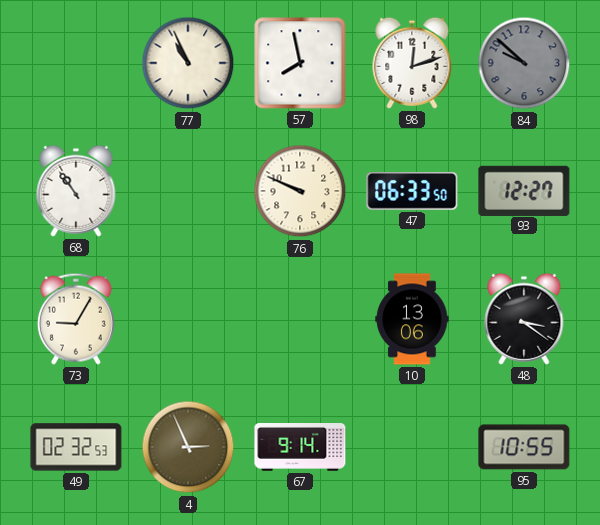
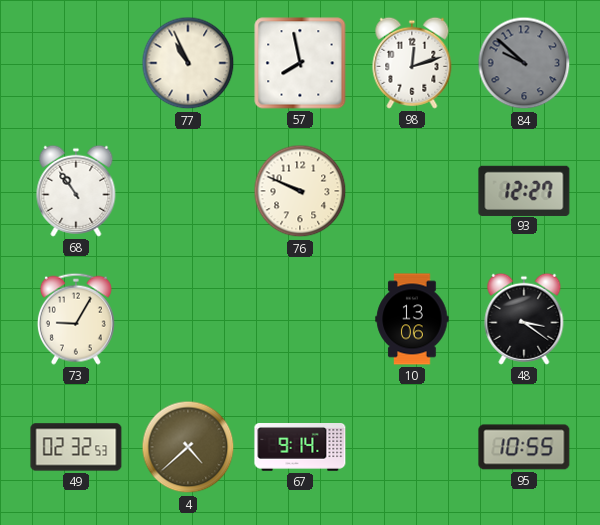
47: 06:33 -> none
4: 2:56 -> 4:38
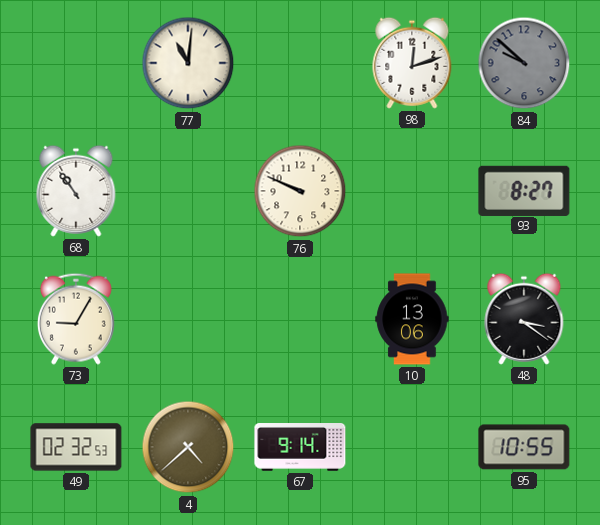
77: 10:56 -> 11:01
57: 7:58 -> none
93: 12:27 -> 8:27
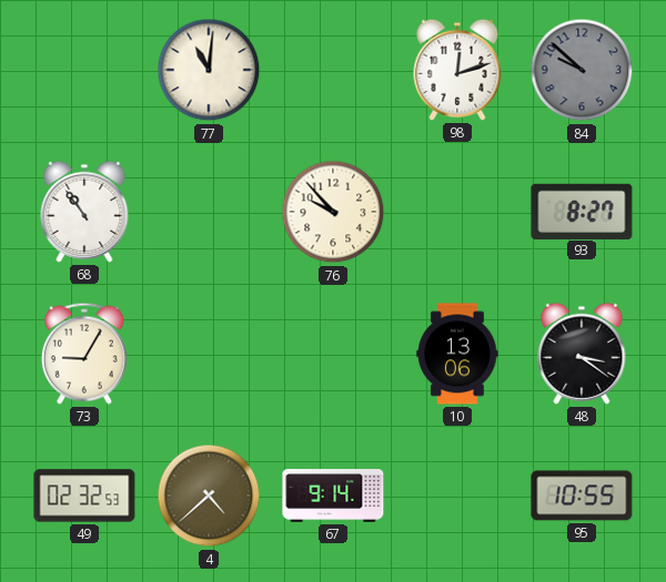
76: 9:49 -> 9:53
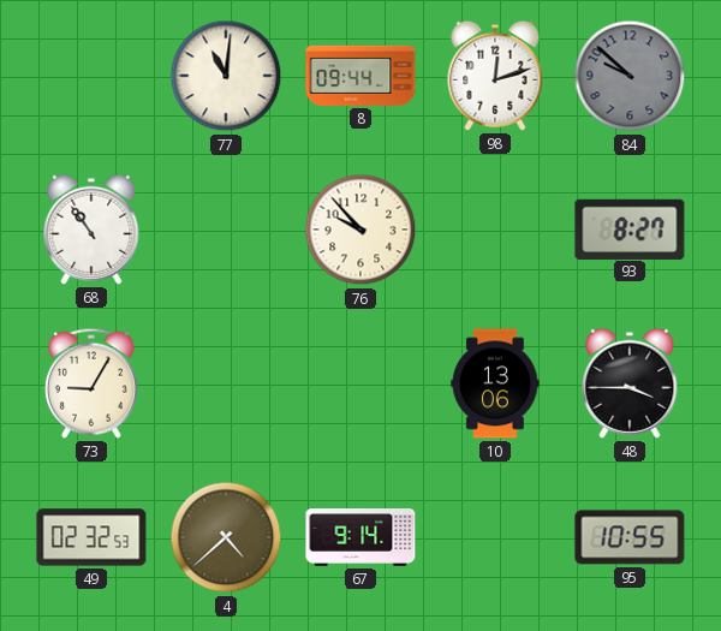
8: none -> 09:44
48: 3:21 -> 3:45
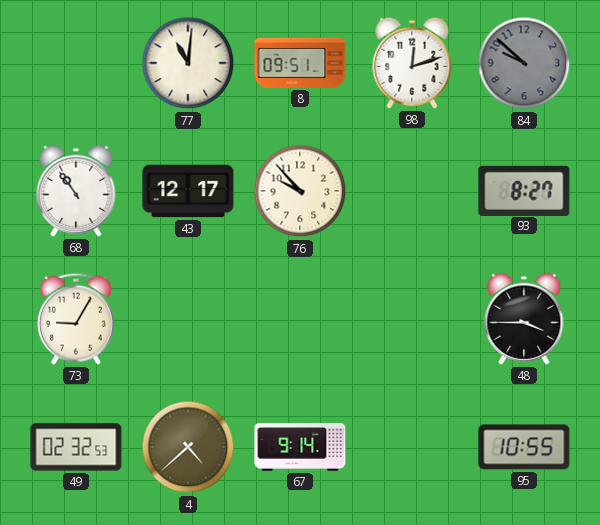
8: 09:44 -> 09:51
43: none -> 12:17
10: 13:06 -> none
